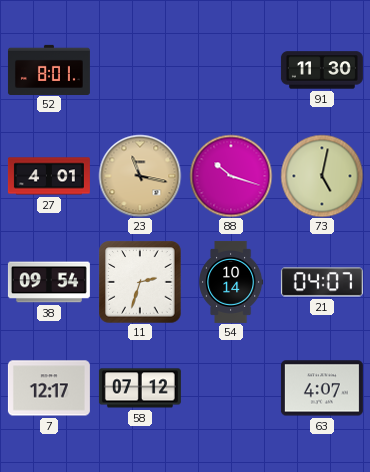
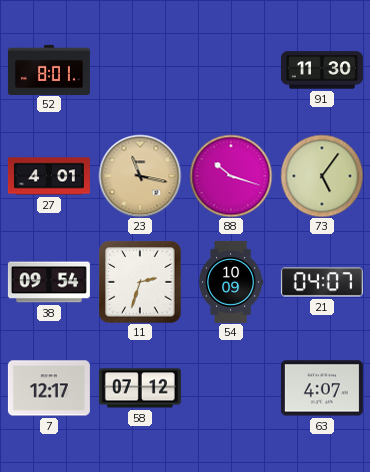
73: 5:02 -> 5:06
54: 10:14 -> 10:09
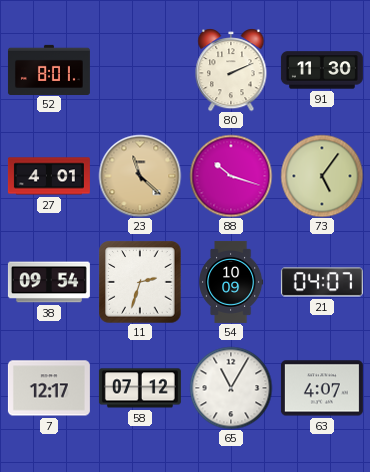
80: none -> 2:11
23: 11:17 -> 11:22
65: none -> 11:05
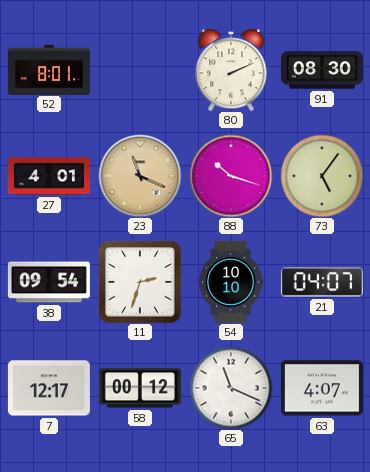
91: 11:30 -> 08:30
23: 11:22 -> 11:19
54: 10:09 -> 10:10
58: 07:12 -> 00:12
65: 11:05 -> 11:19
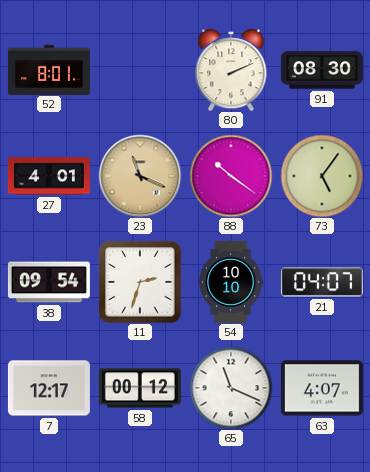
88: 10:18 -> 10:21
